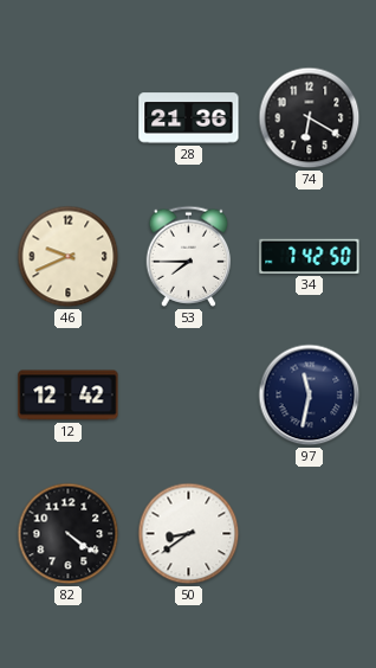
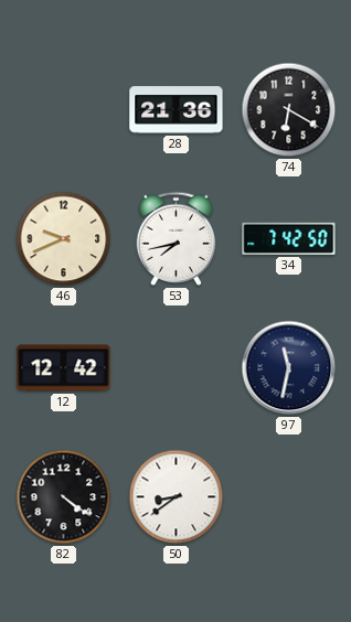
53: 7:45 -> 7:43
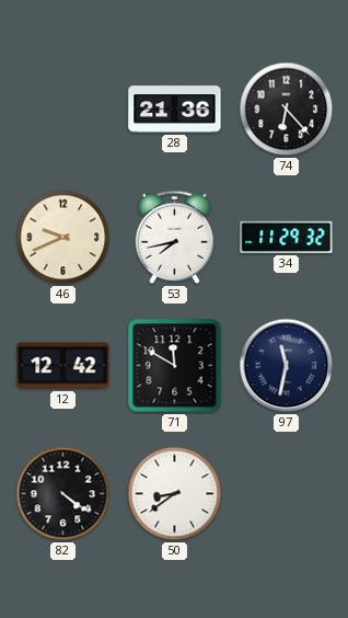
74: 6:20 -> 6:23
34: 7:42 -> 11:29
71: none -> 11:50
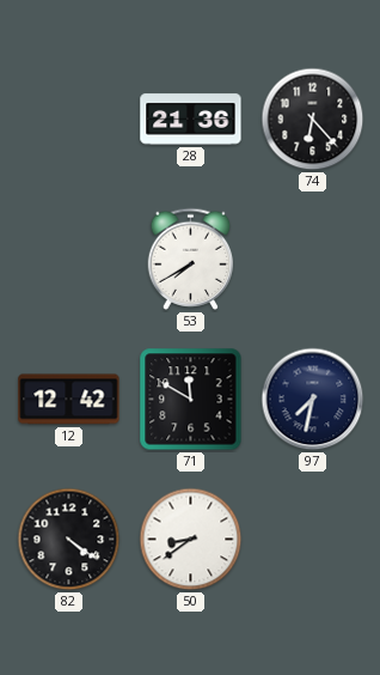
46: 9:41 -> none
53: 7:43 -> 7:40
34: 11:29 -> none
97: 11:32 -> 7:32
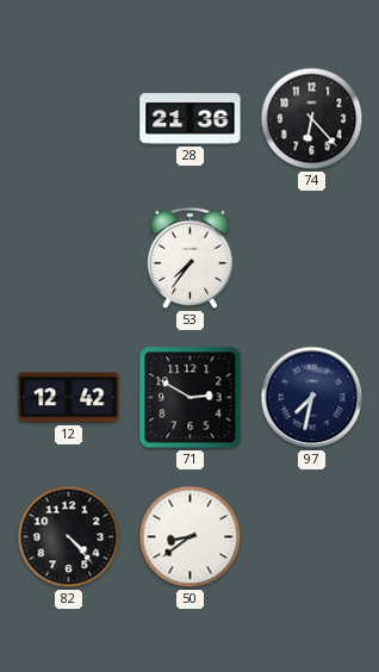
53: 7:40 -> 7:36
71: 11:50 -> 2:50
82: 4:21 -> 4:23
